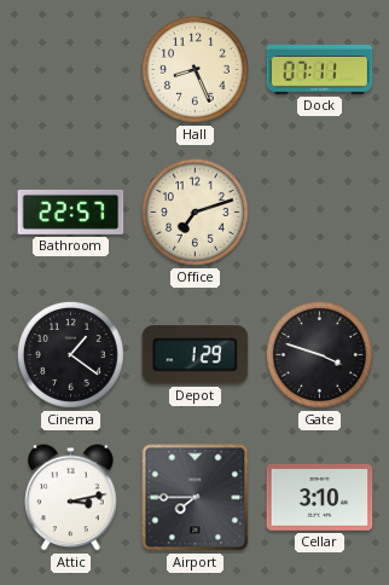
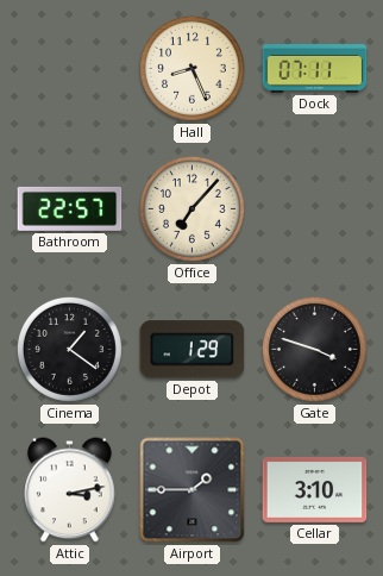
Office: 7:12 -> 7:07
Airport: 7:45 -> 1:45
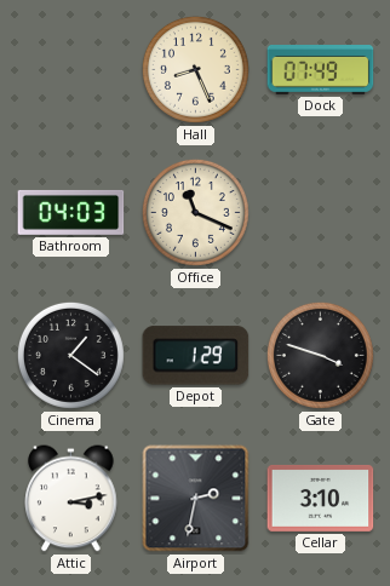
Dock: 07:11 -> 07:49
Bathroom: 22:57 -> 04:03
Office: 7:07 -> 11:19
Airport: 1:45 -> 2:32
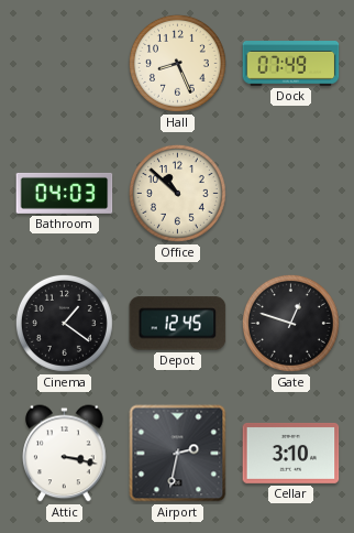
Office: 11:19 -> 10:52
Depot: 1:29 -> 12:45
Gate: 3:48 -> 12:48
Attic: 3:13 -> 3:17
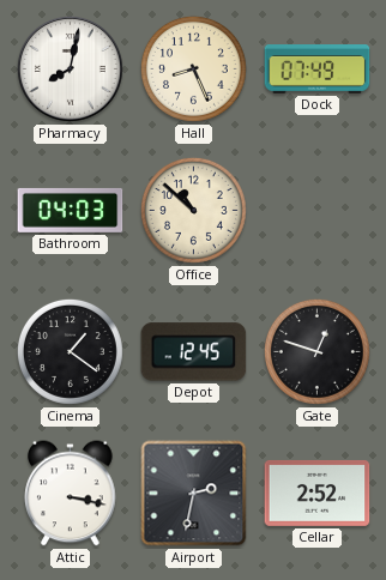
Pharmacy: none -> 8:02
Cellar: 3:10 -> 2:52
